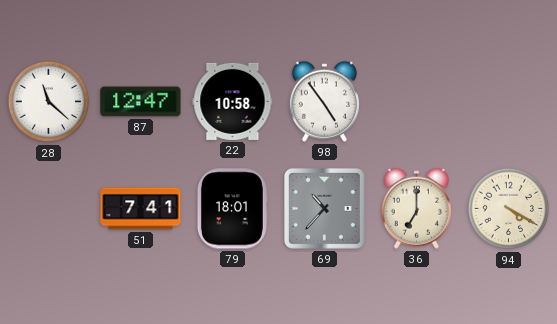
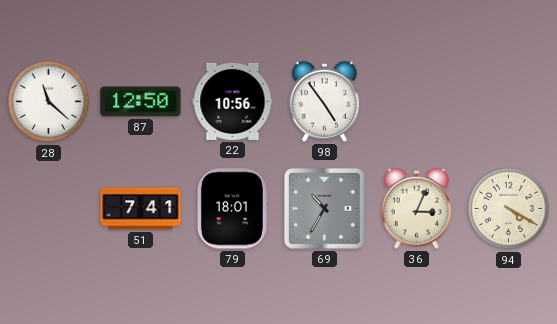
87: 12:47 -> 12:50
22: 10:58 -> 10:56
69: 10:37 -> 10:35
36: 7:00 -> 3:04
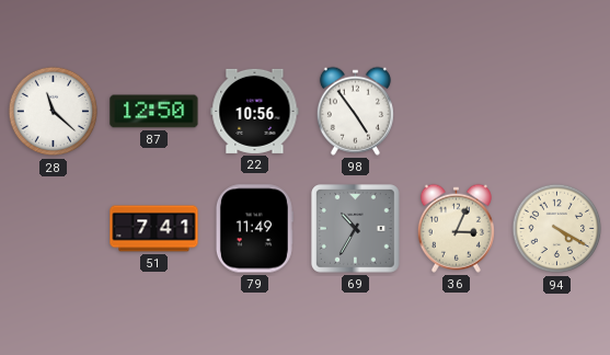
79: 18:01 -> 11:49
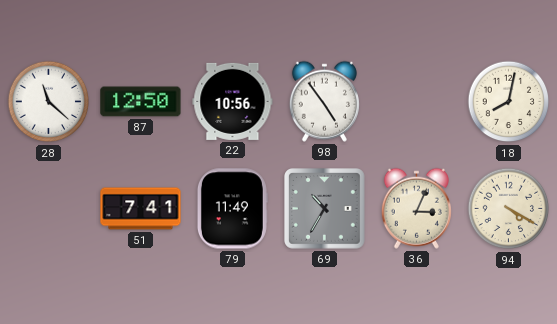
18: none -> 8:02
